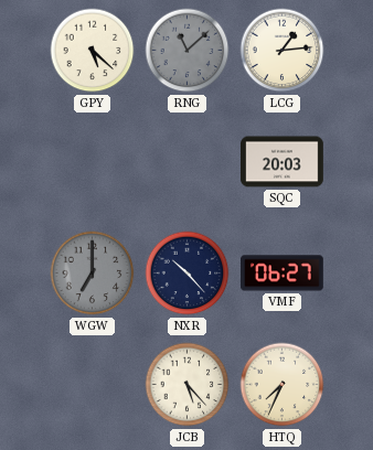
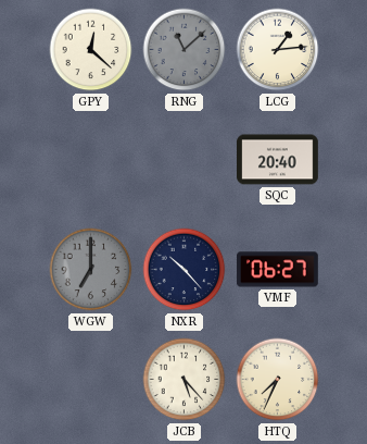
GPY: 5:22 -> 12:22
SQC: 20:03 -> 20:40
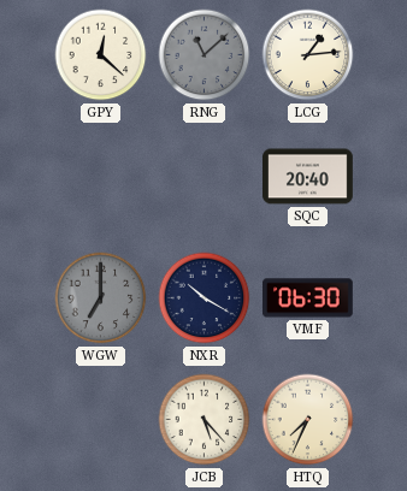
NXR: 10:23 -> 10:20
VMF: 06:27 -> 06:30
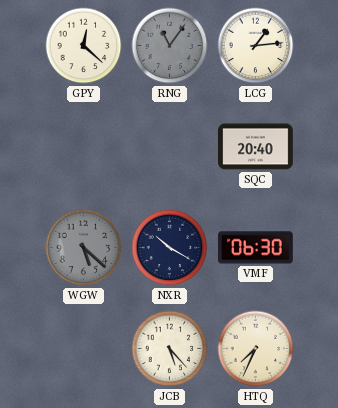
RNG: 11:08 -> 11:06
WGW: 7:00 -> 5:22
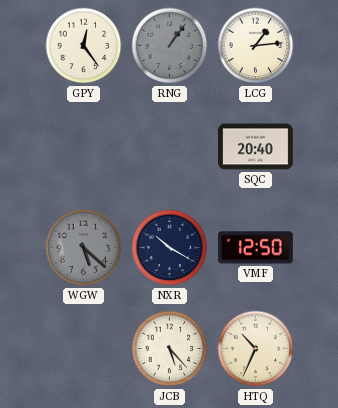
GPY: 12:22 -> 12:24
RNG: 11:06 -> 1:06
VMF: 06:30 -> 12:50
HTQ: 7:34 -> 10:34
